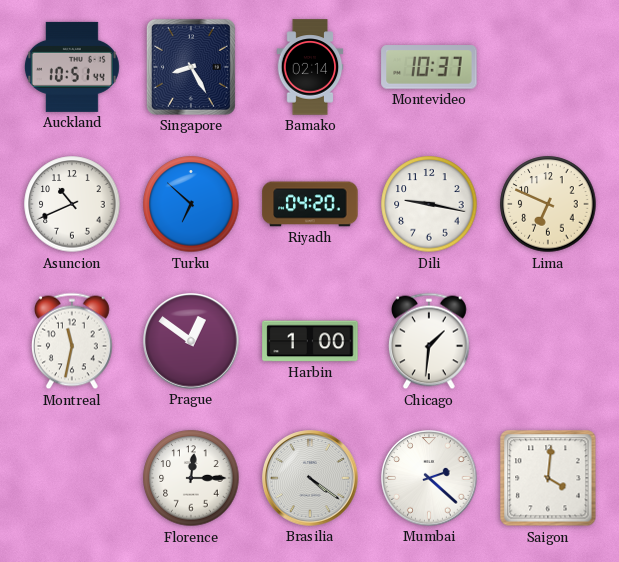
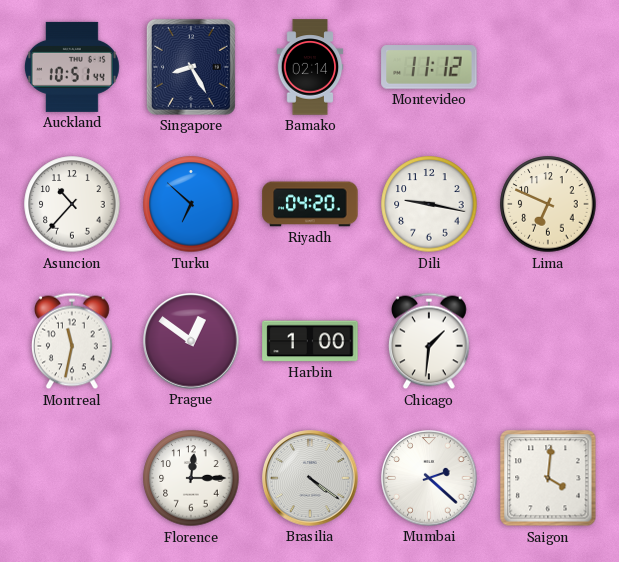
Montevideo: 10:37 -> 11:12
Asuncion: 10:41 -> 10:37
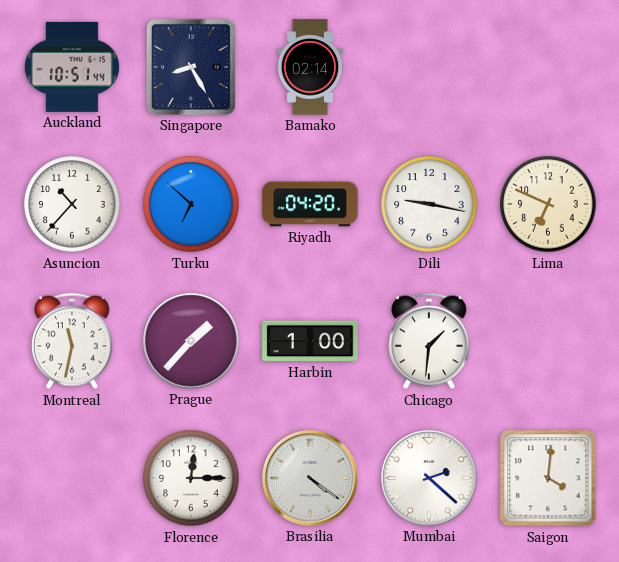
Montevideo: 11:12 -> none
Prague: 12:51 -> 1:37
